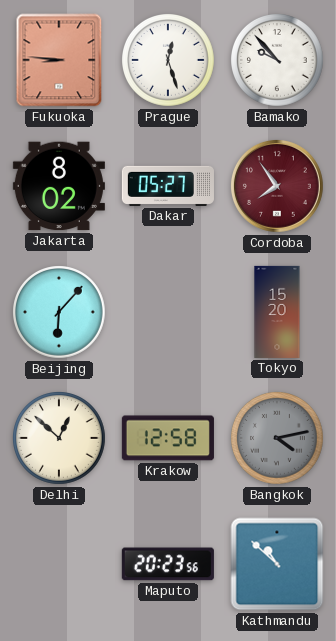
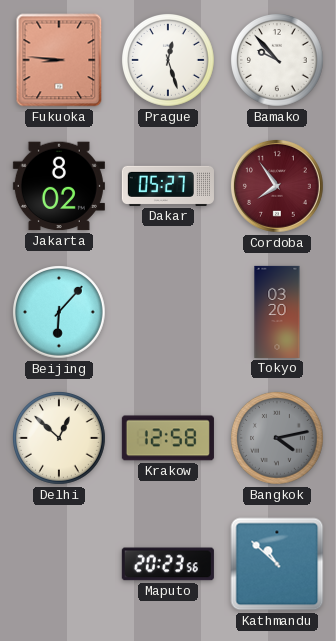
Tokyo: 15:20 -> 03:20
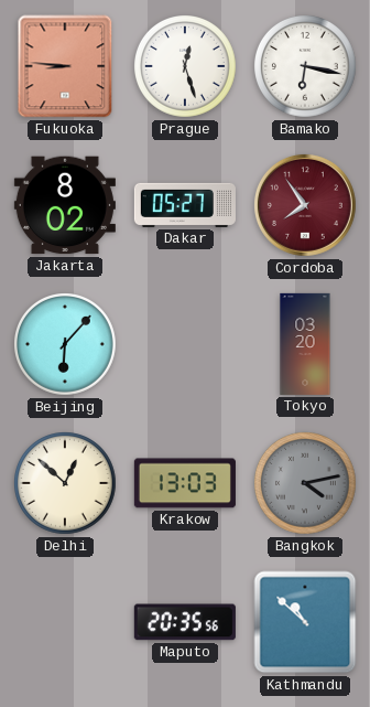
Bamako: 9:53 -> 6:17
Krakow: 12:58 -> 13:03
Maputo: 20:23 -> 20:35
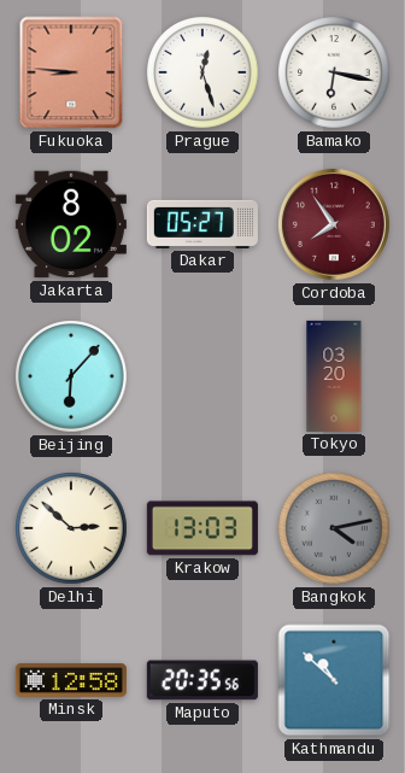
Delhi: 12:52 -> 2:52
Minsk: none -> 12:58
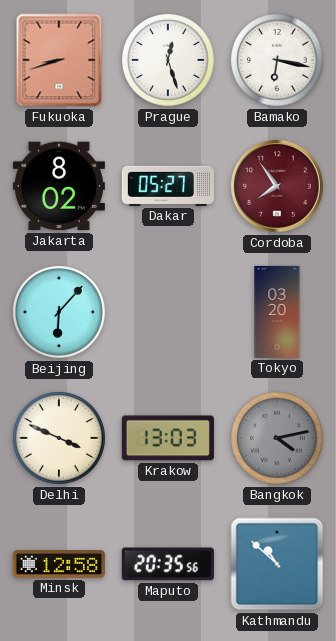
Fukuoka: 8:46 -> 8:42
Delhi: 2:52 -> 3:49
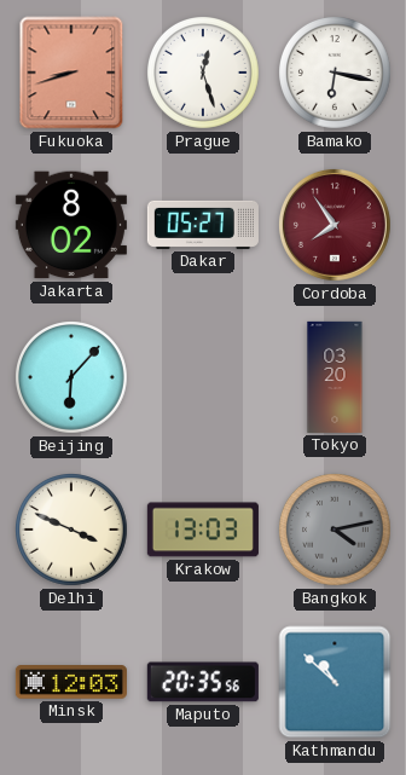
Minsk: 12:58 -> 12:03
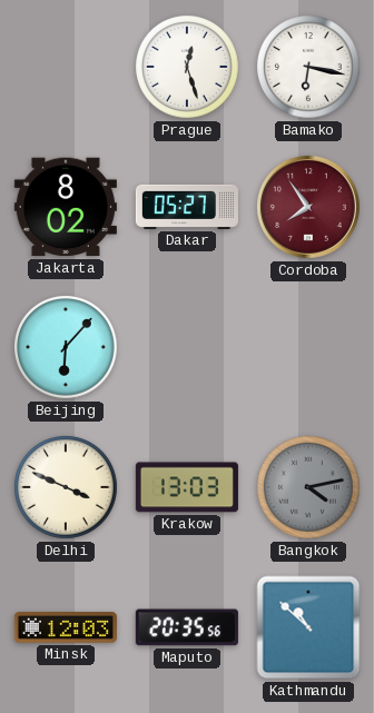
Fukuoka: 8:42 -> none
Tokyo: 03:20 -> none
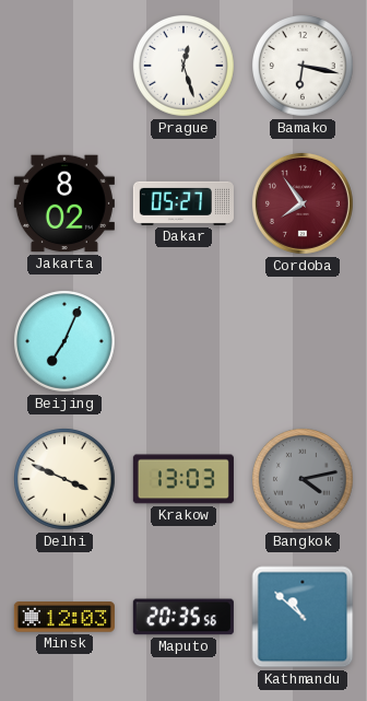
Beijing: 6:07 -> 7:04
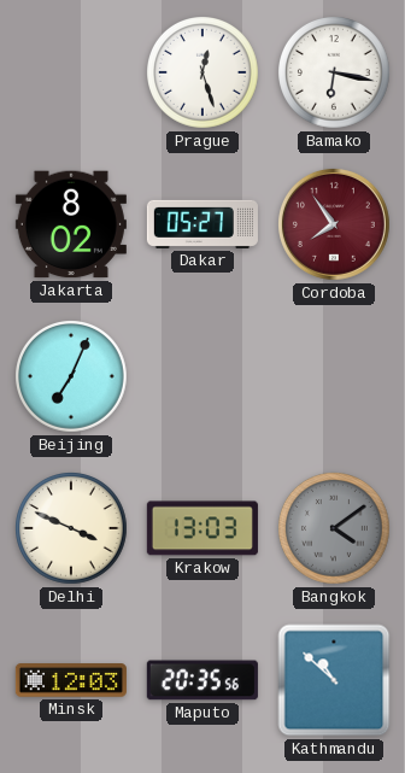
Bangkok: 4:13 -> 4:09
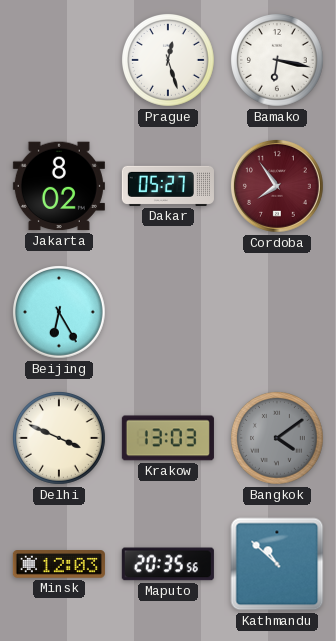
Beijing: 7:04 -> 6:25
